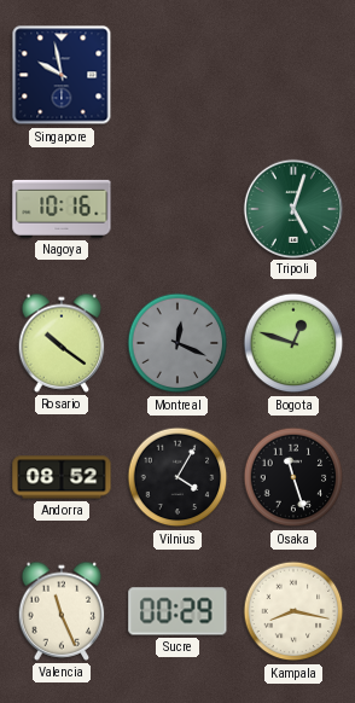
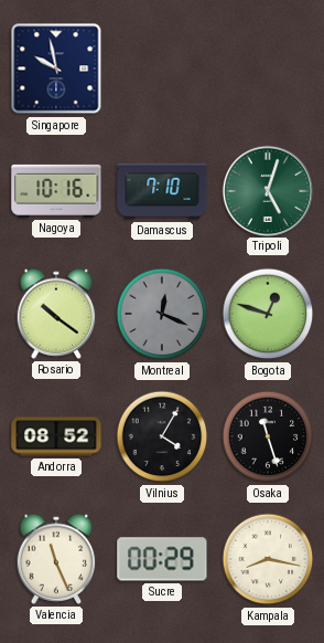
Damascus: none -> 7:10
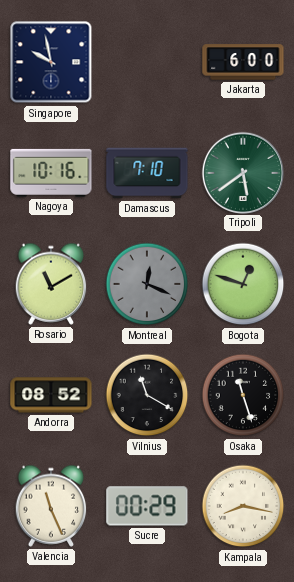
Jakarta: none -> 6:00
Tripoli: 5:03 -> 5:39
Rosario: 10:21 -> 11:10
Vilnius: 4:05 -> 11:20
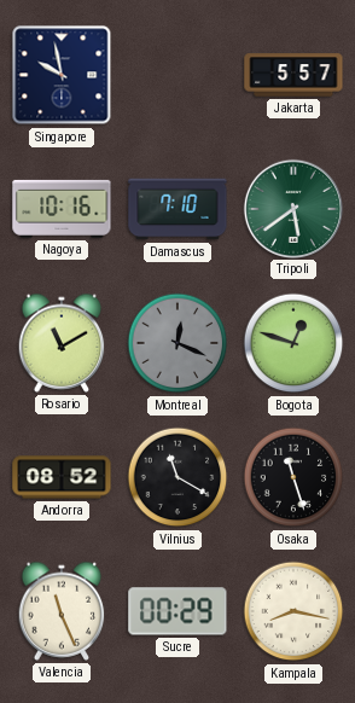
Jakarta: 6:00 -> 5:57
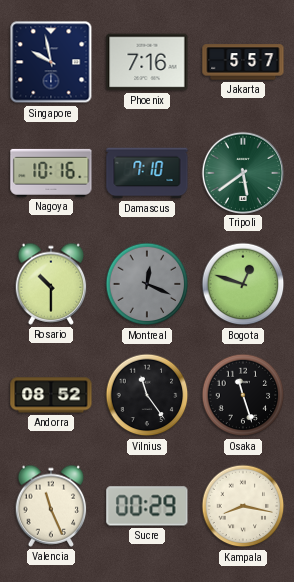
Phoenix: none -> 7:16
Rosario: 11:10 -> 10:30
Vilnius: 11:20 -> 11:24
